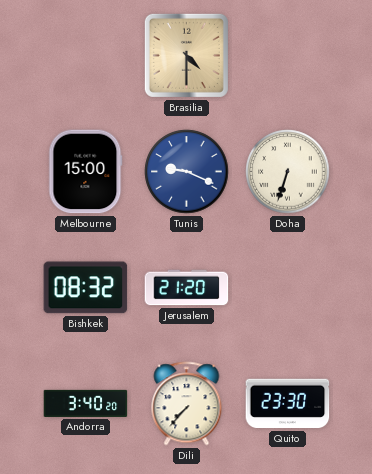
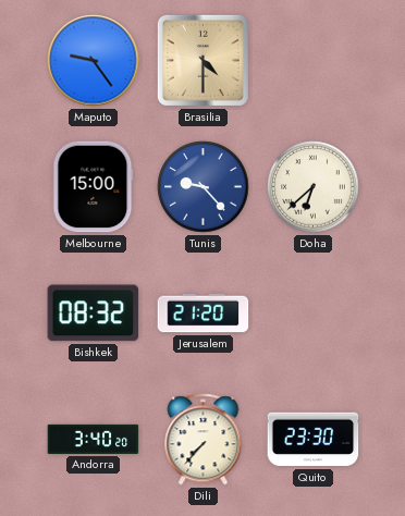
Maputo: none -> 9:24
Tunis: 9:19 -> 9:23
Doha: 6:33 -> 6:38
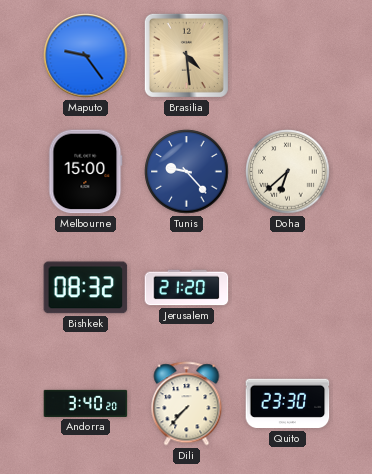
Brasilia: 4:30 -> 4:29
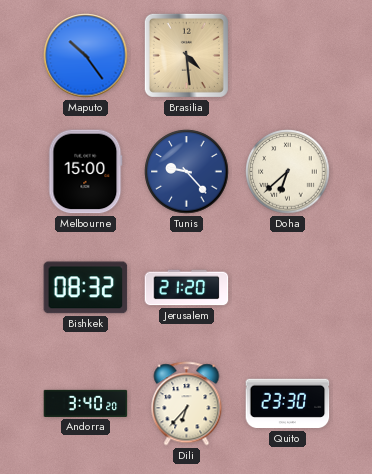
Maputo: 9:24 -> 10:24
Dili: 7:37 -> 6:37
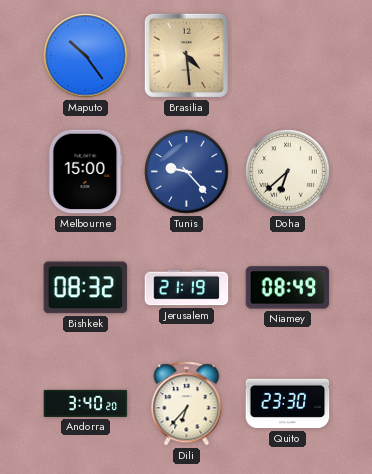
Jerusalem: 21:20 -> 21:19
Niamey: none -> 08:49
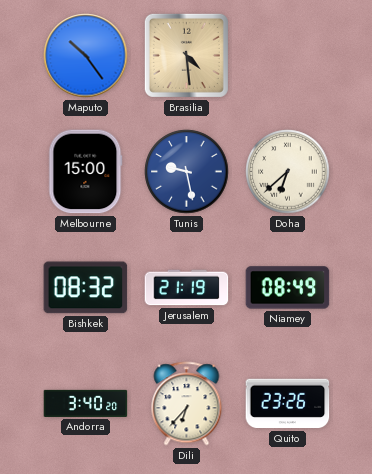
Tunis: 9:23 -> 9:28
Quito: 23:30 -> 23:26
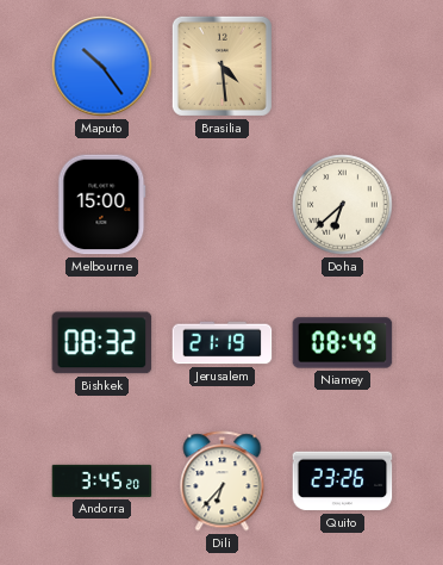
Tunis: 9:28 -> none
Andorra: 3:40 -> 3:45
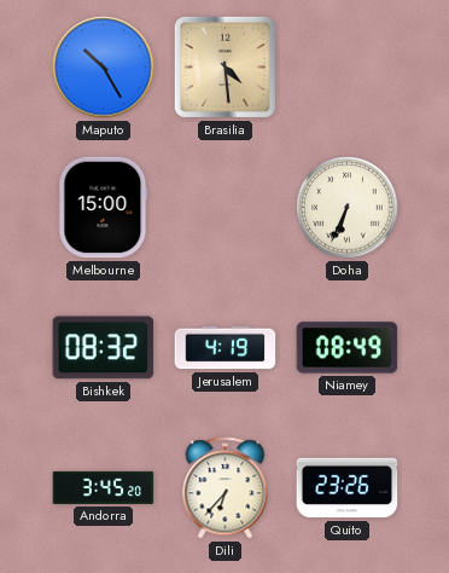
Maputo: 10:24 -> 10:25
Doha: 6:38 -> 6:34
Jerusalem: 21:19 -> 4:19
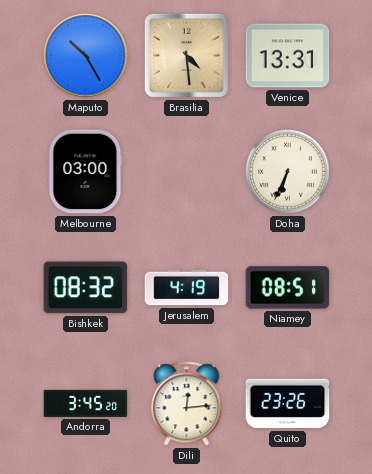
Venice: none -> 13:31
Melbourne: 15:00 -> 03:00
Niamey: 08:49 -> 08:51
Dili: 6:37 -> 12:14
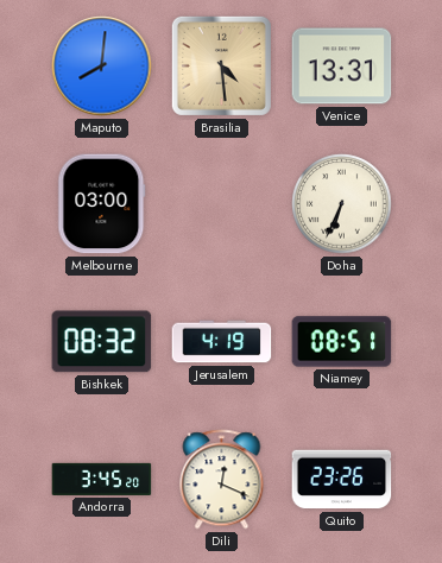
Maputo: 10:25 -> 8:01
Dili: 12:14 -> 12:19
